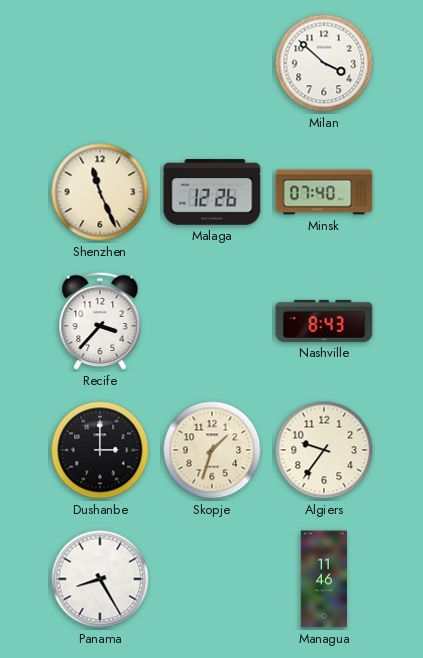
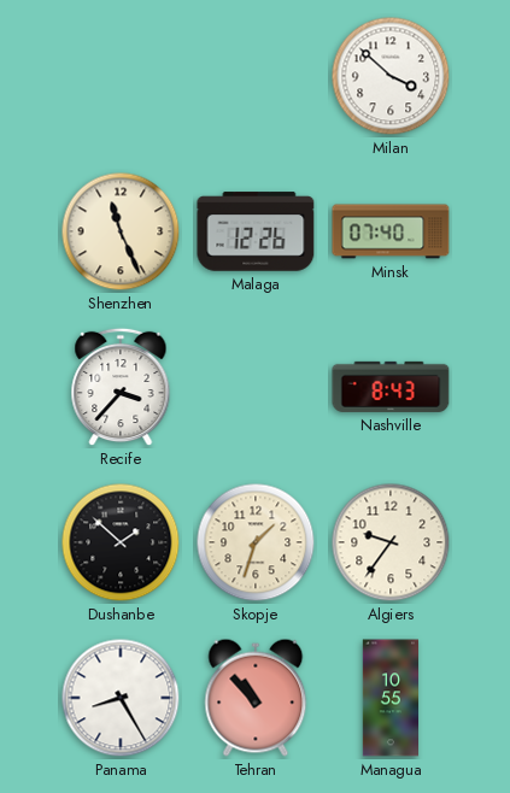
Dushanbe: 3:00 -> 1:52
Tehran: none -> 10:53
Managua: 11:46 -> 10:55
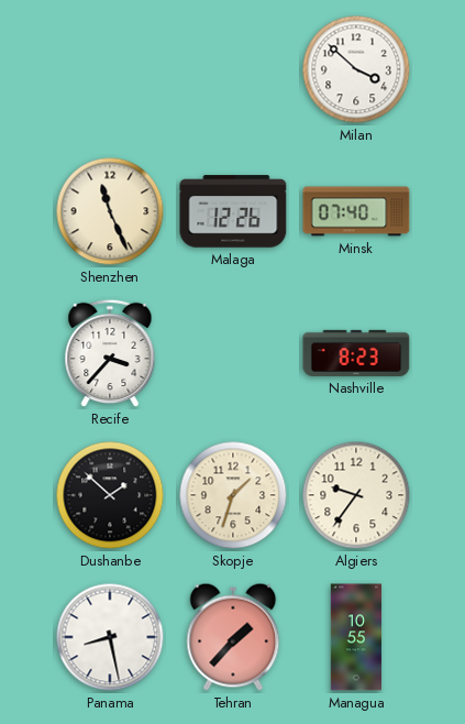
Nashville: 8:43 -> 8:23
Panama: 8:25 -> 8:28
Tehran: 10:53 -> 1:37
